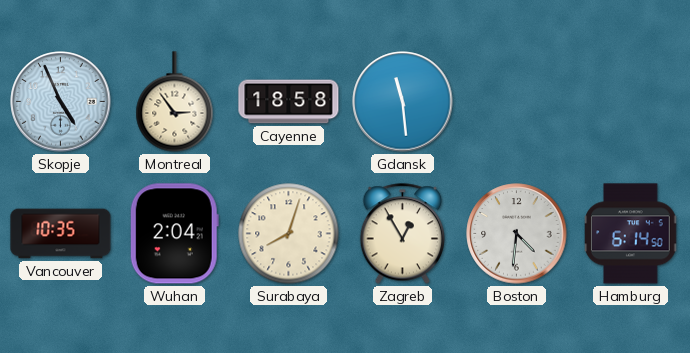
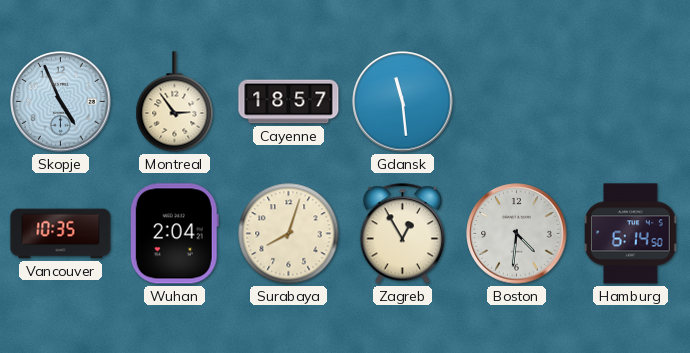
Cayenne: 18:58 -> 18:57
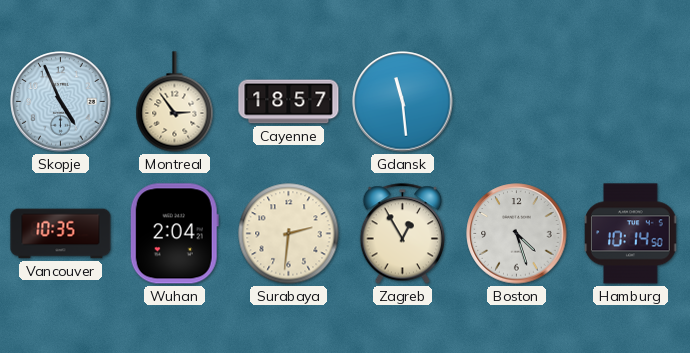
Surabaya: 8:03 -> 2:31
Boston: 4:31 -> 4:27
Hamburg: 6:14 -> 10:14
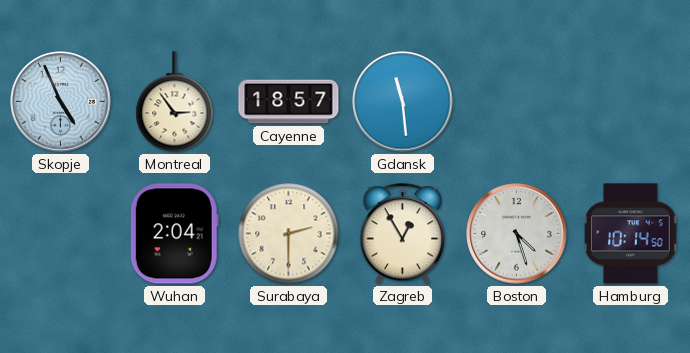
Vancouver: 10:35 -> none
Surabaya: 2:31 -> 2:30
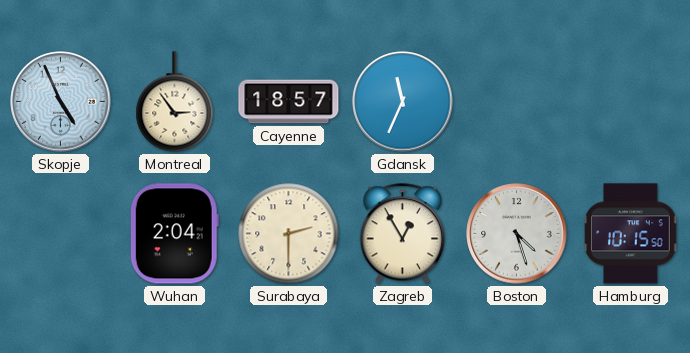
Gdansk: 11:29 -> 11:34
Hamburg: 10:14 -> 10:15
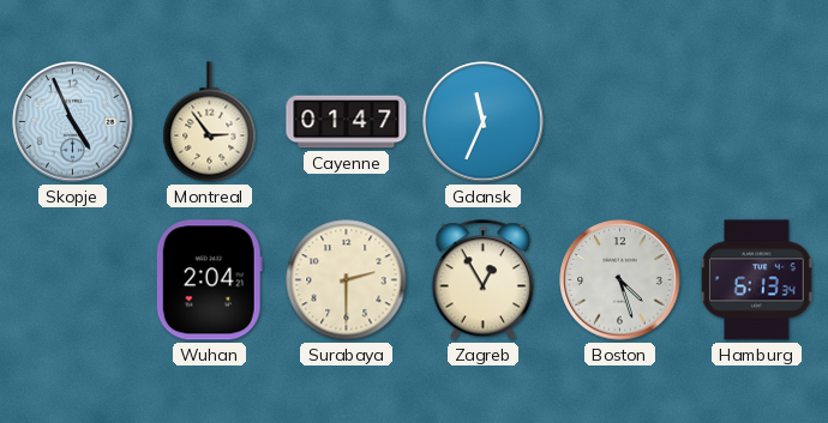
Cayenne: 18:57 -> 01:47
Hamburg: 10:15 -> 6:13
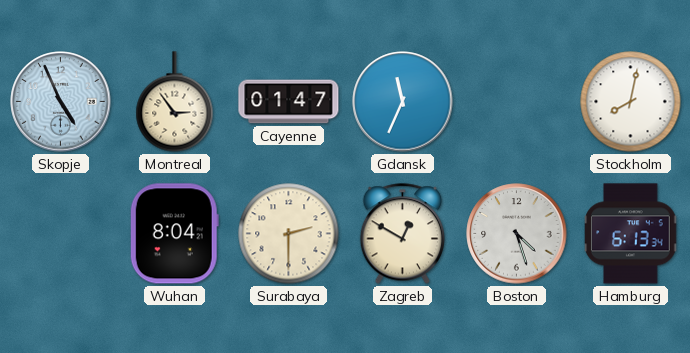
Stockholm: none -> 8:02
Wuhan: 2:04 -> 8:04
Zagreb: 12:55 -> 12:50
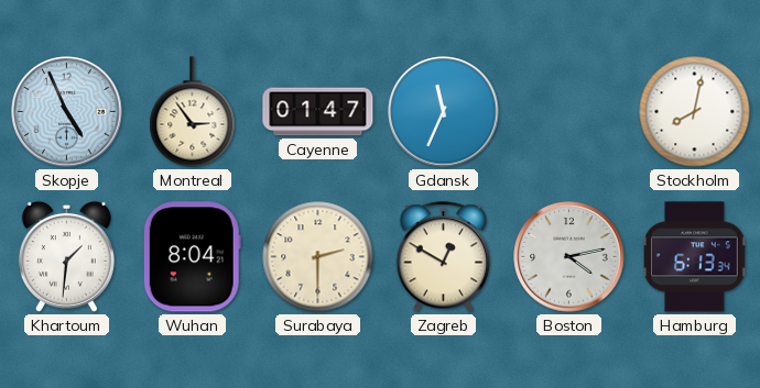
Khartoum: none -> 1:31
Boston: 4:27 -> 4:13
